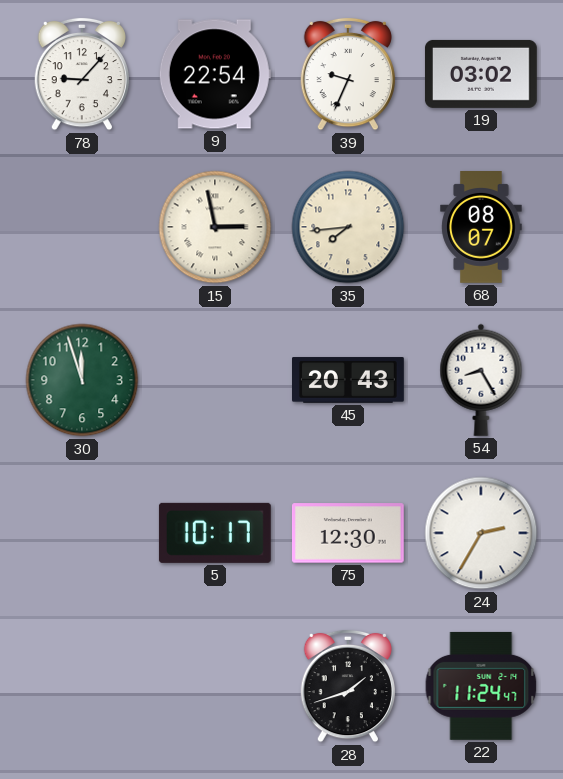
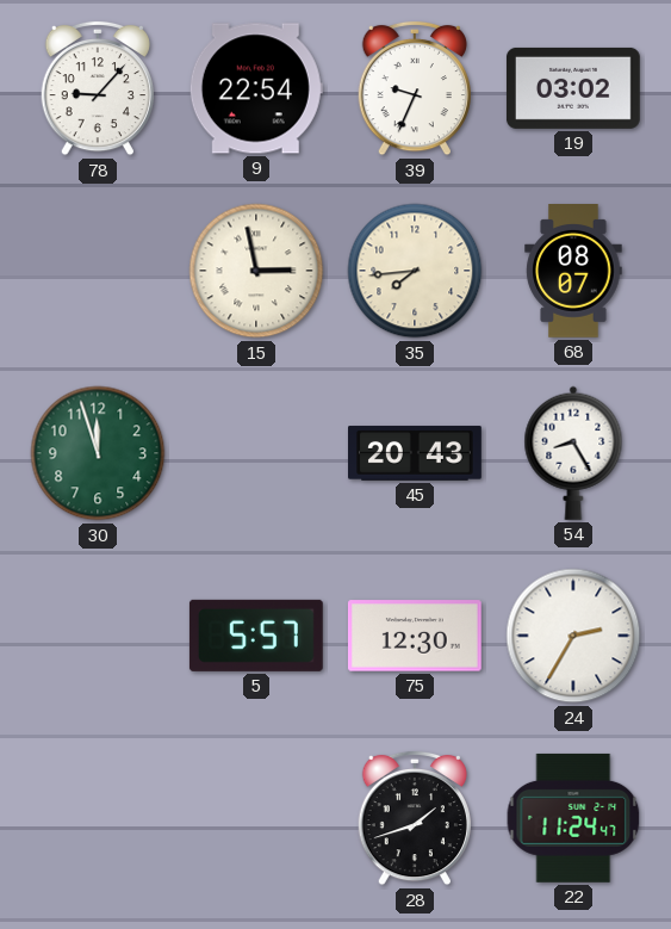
5: 10:17 -> 5:57
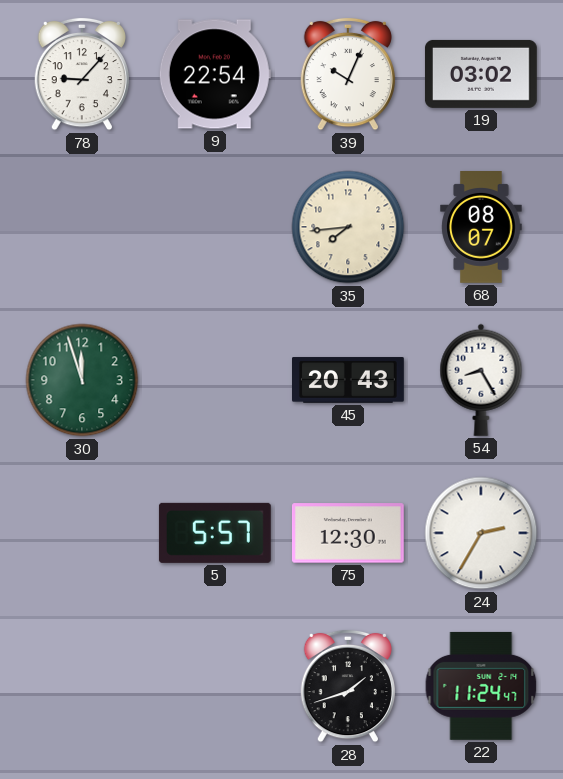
39: 9:34 -> 10:04
15: 2:58 -> none
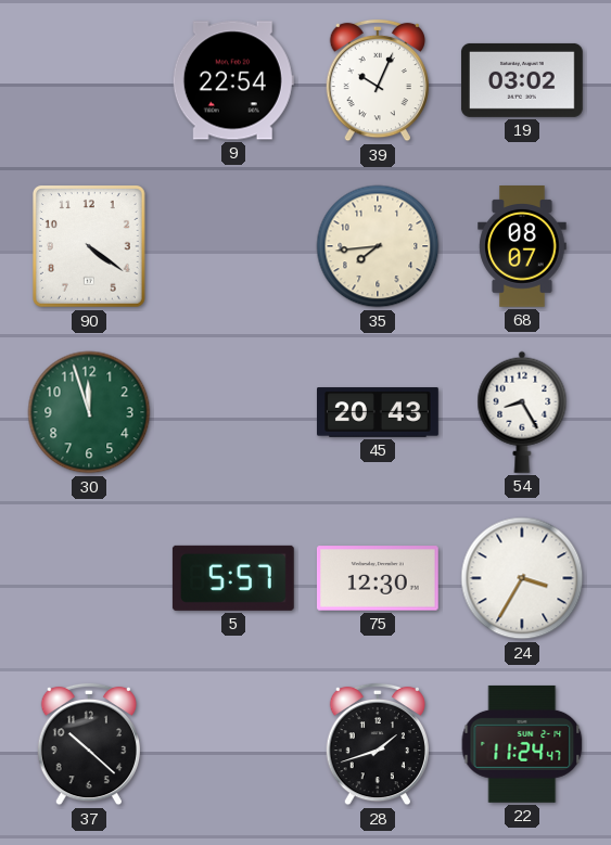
78: 9:07 -> none
90: none -> 4:21
24: 2:35 -> 3:35
37: none -> 10:22
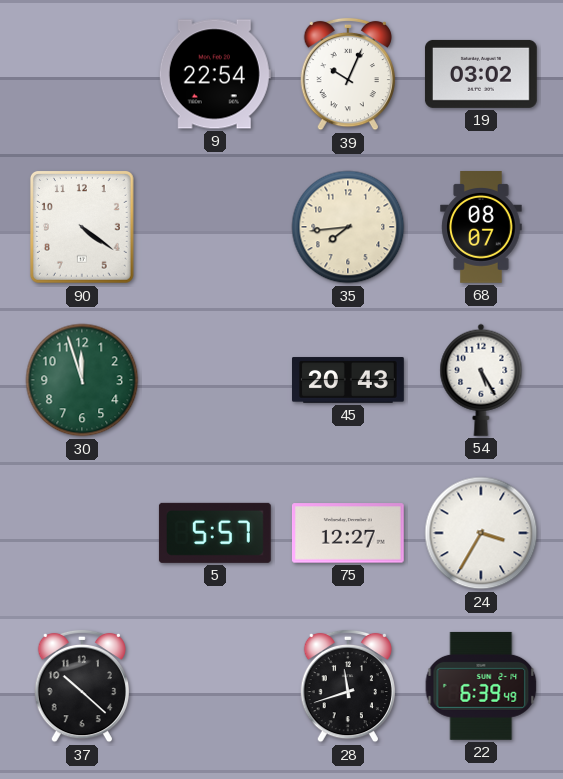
54: 8:25 -> 5:25
75: 12:30 -> 12:27
28: 1:42 -> 11:42
22: 11:24 -> 6:39
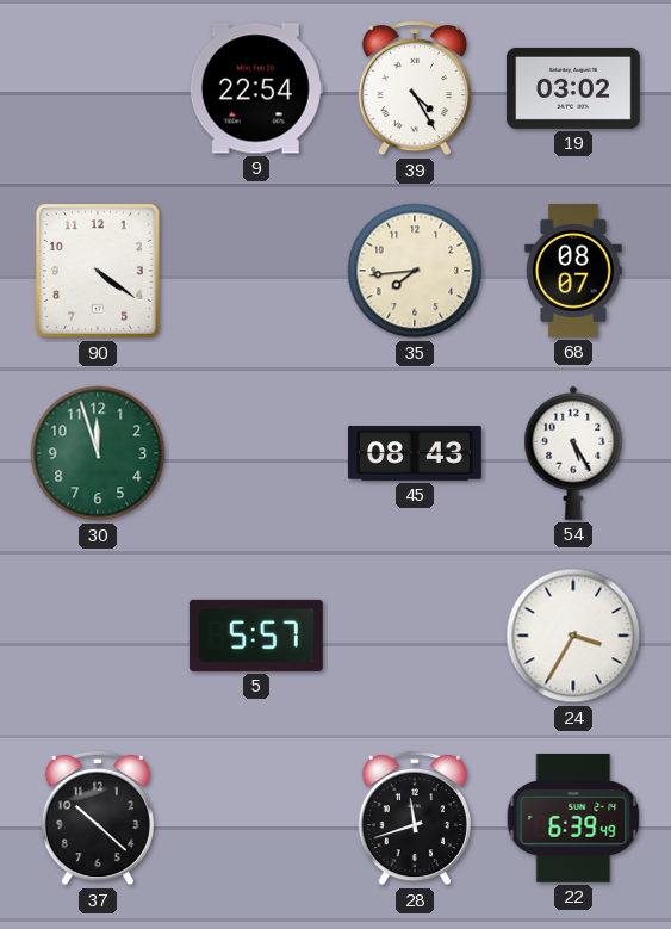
39: 10:04 -> 4:25
45: 20:43 -> 08:43
75: 12:27 -> none
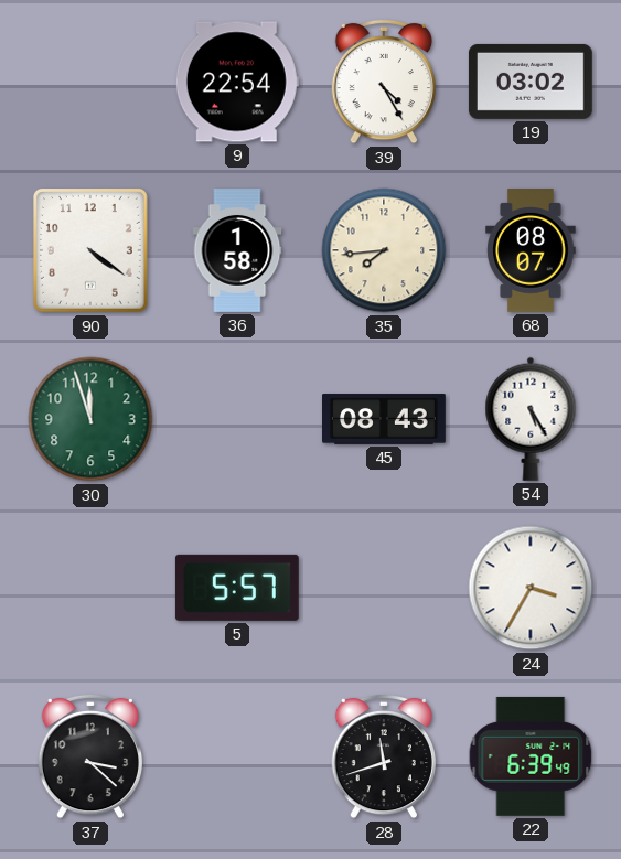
36: none -> 1:58
37: 10:22 -> 3:22
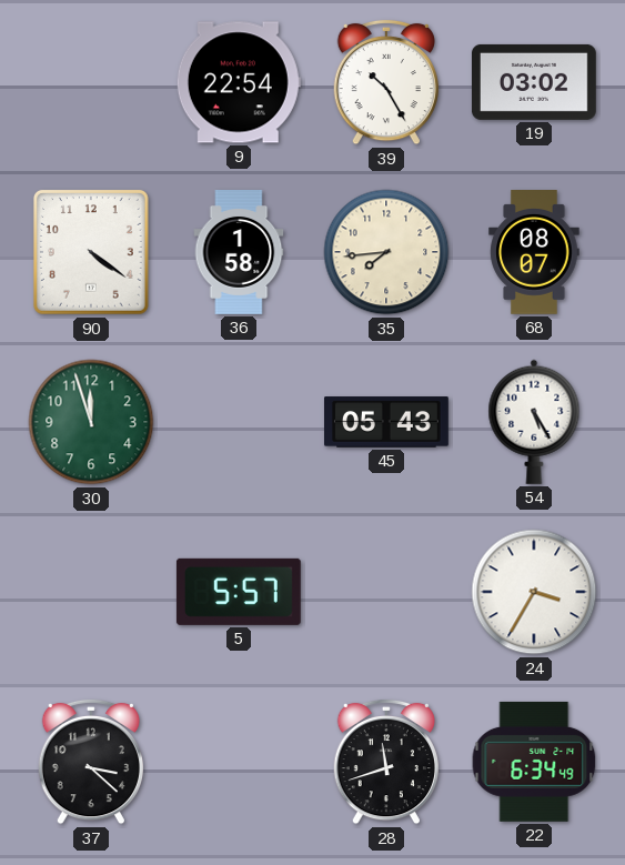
39: 4:25 -> 10:25
45: 08:43 -> 05:43
22: 6:39 -> 6:34
